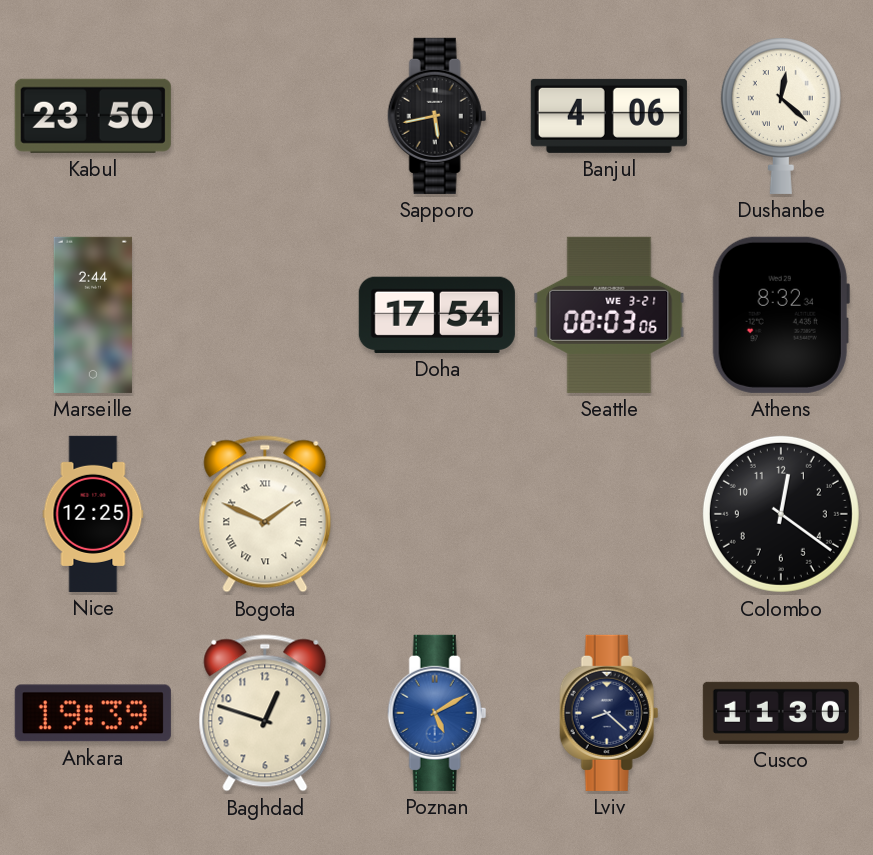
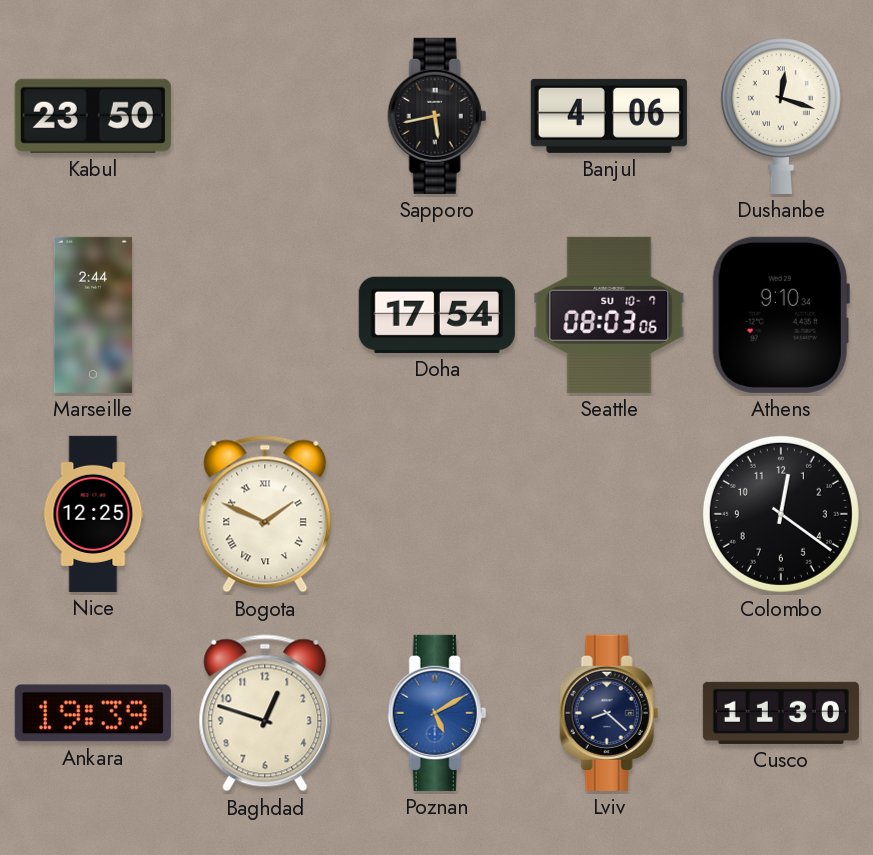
Dushanbe: 12:22 -> 12:18
Seattle date: WE 3-21 -> SU 10-7
Athens: 8:32 -> 9:10
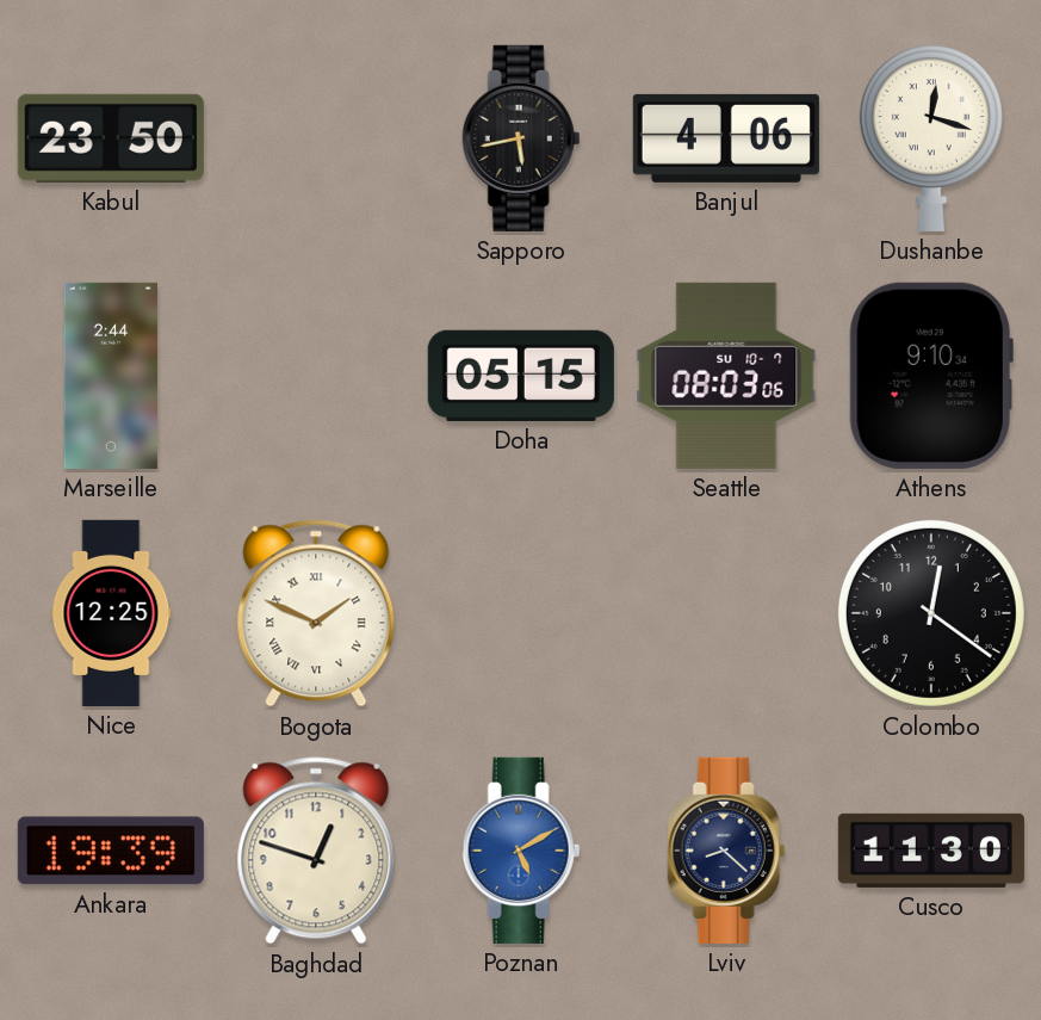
Doha: 17:54 -> 05:15
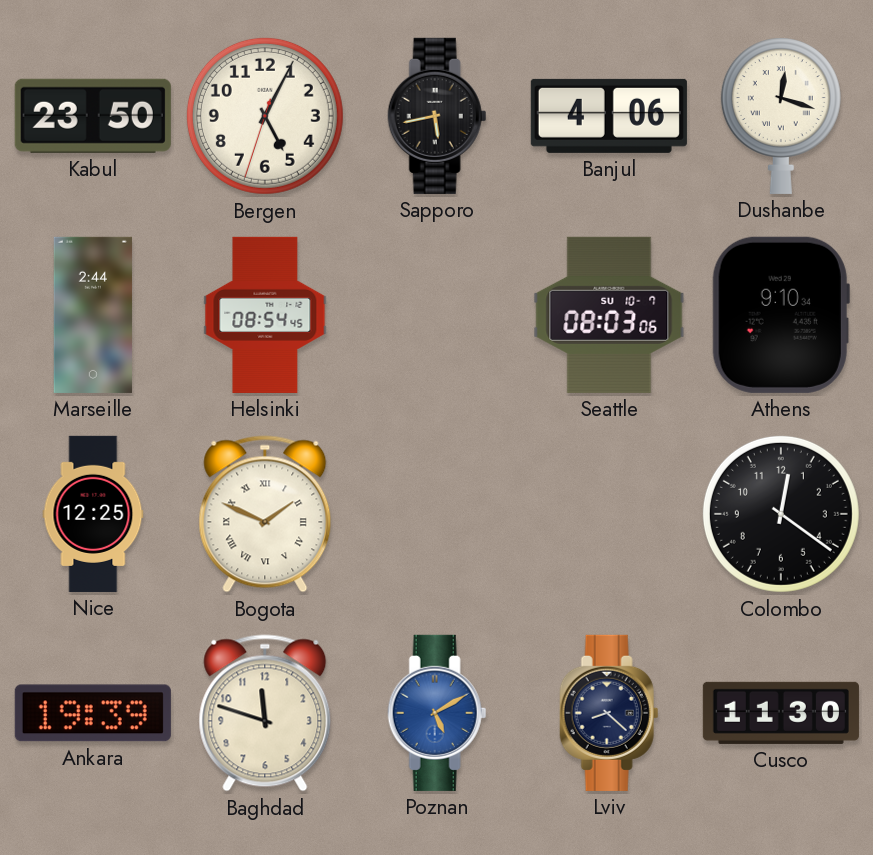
Bergen: none -> 5:04
Helsinki: none -> 08:54
Doha: 05:15 -> none
Baghdad: 12:48 -> 11:48
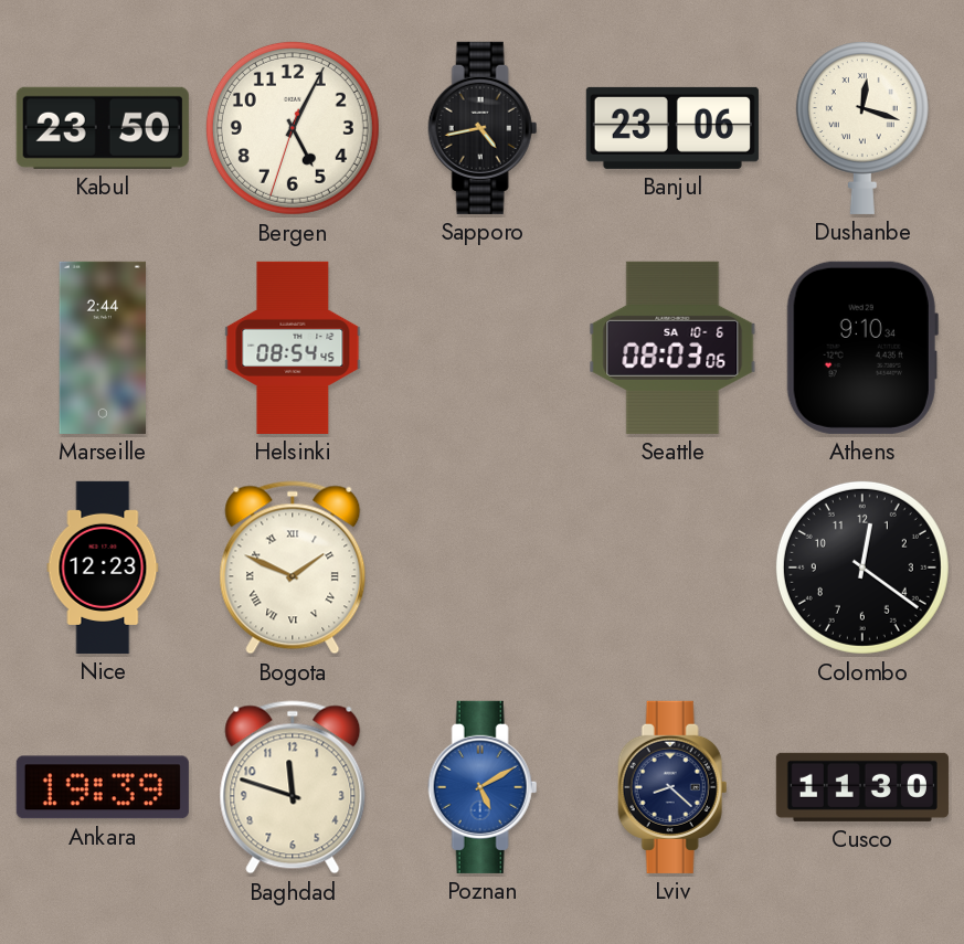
Sapporo: 5:43 -> 4:43
Banjul: 4:06 -> 23:06
Seattle date: SU 10-7 -> SA 10-6
Nice: 12:25 -> 12:23
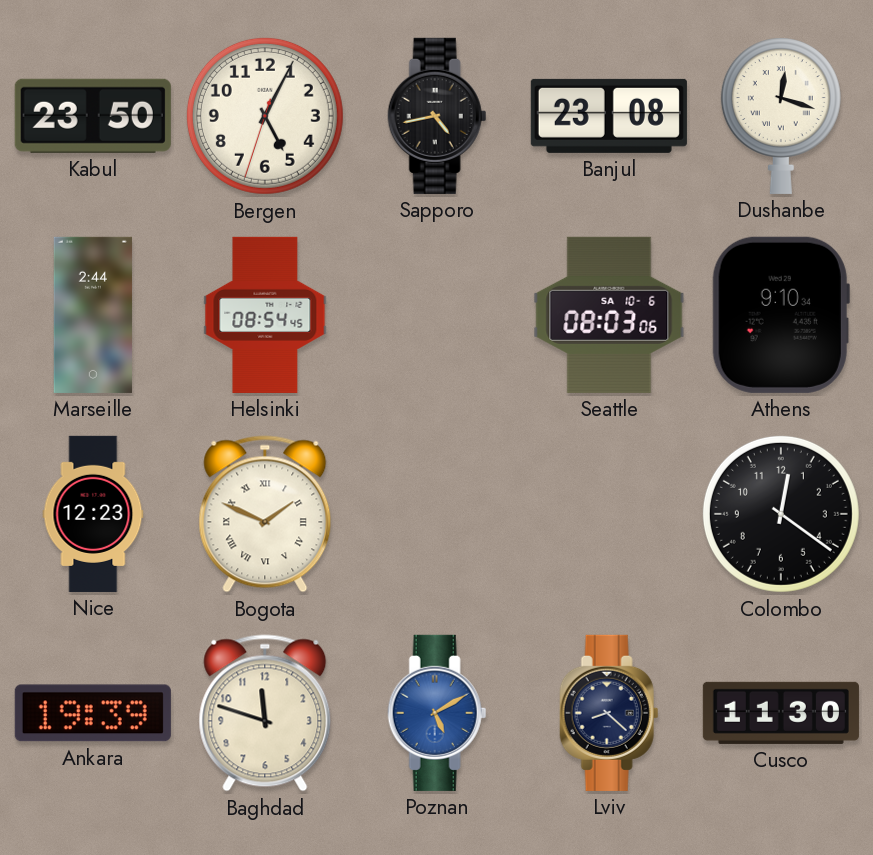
Banjul: 23:06 -> 23:08
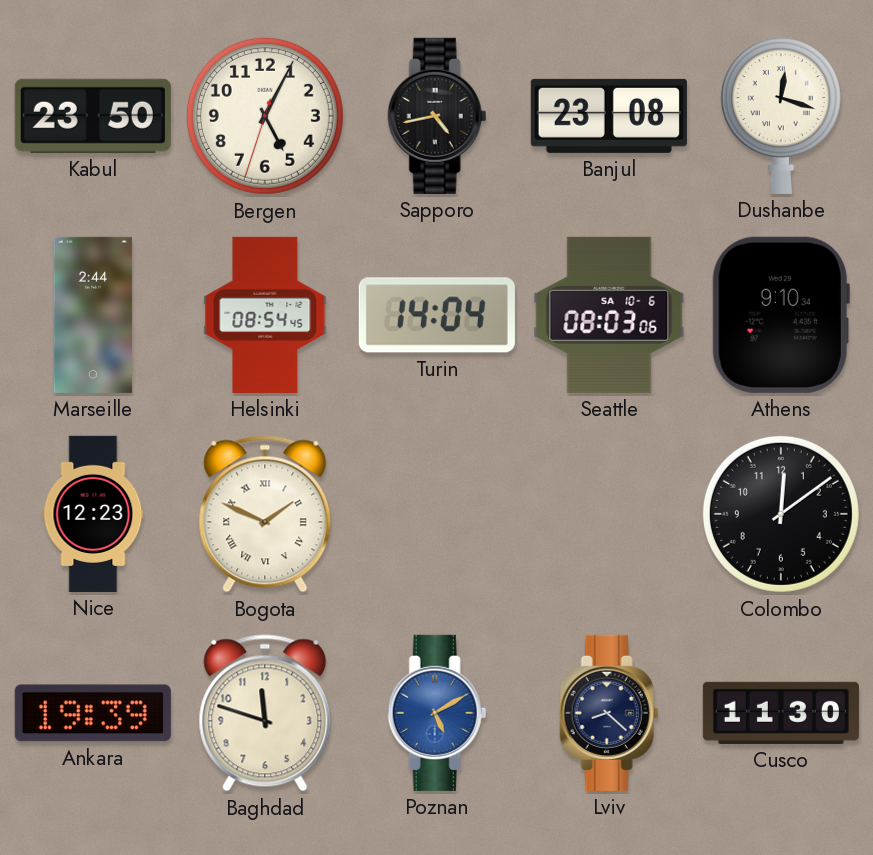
Turin: none -> 14:04
Colombo: 12:21 -> 12:09
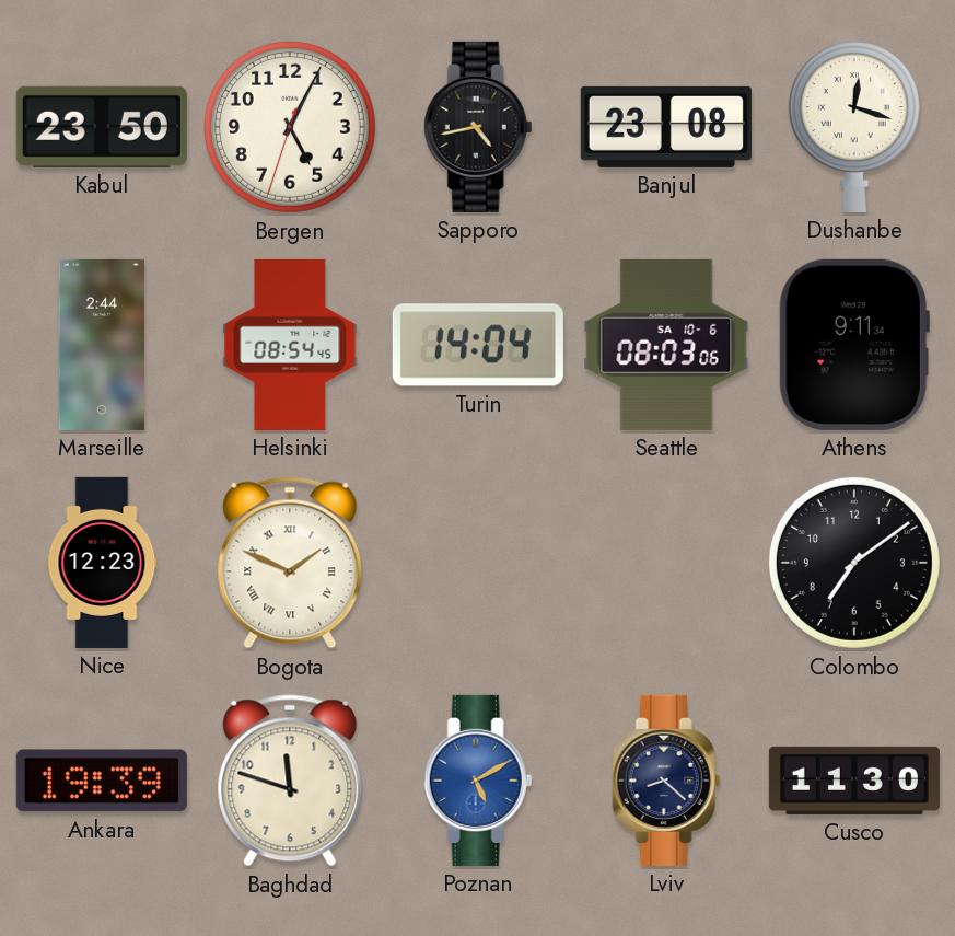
Athens: 9:10 -> 9:11
Colombo: 12:09 -> 7:09
